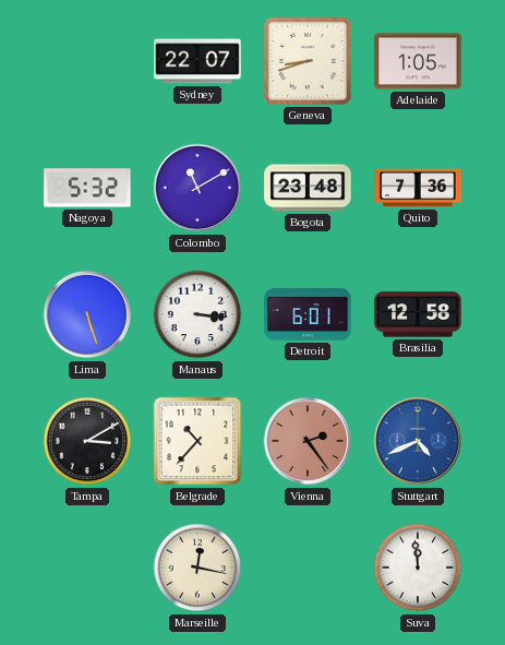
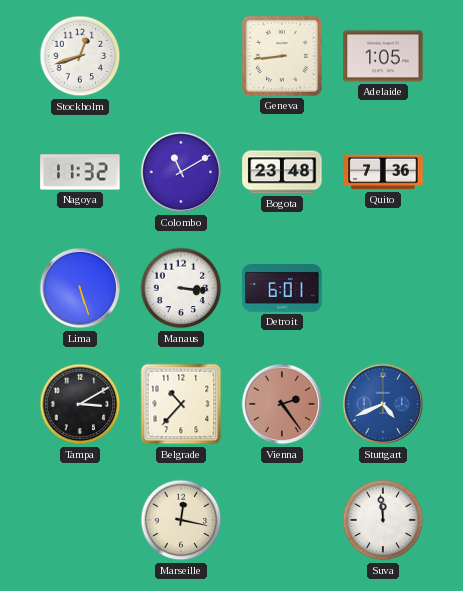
Stockholm: none -> 12:42
Sydney: 22:07 -> none
Geneva: 8:42 -> 8:44
Nagoya: 5:32 -> 11:32
Brasilia: 12:58 -> none
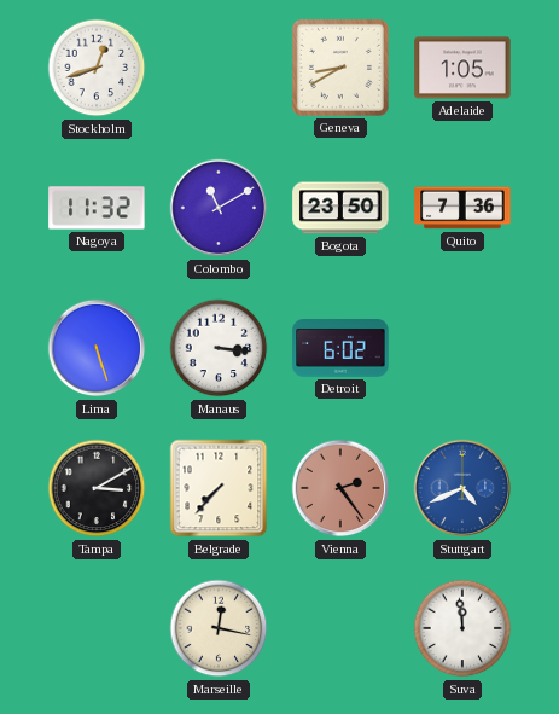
Geneva: 8:44 -> 8:40
Bogota: 23:48 -> 23:50
Detroit: 6:01 -> 6:02
Belgrade: 10:37 -> 7:37
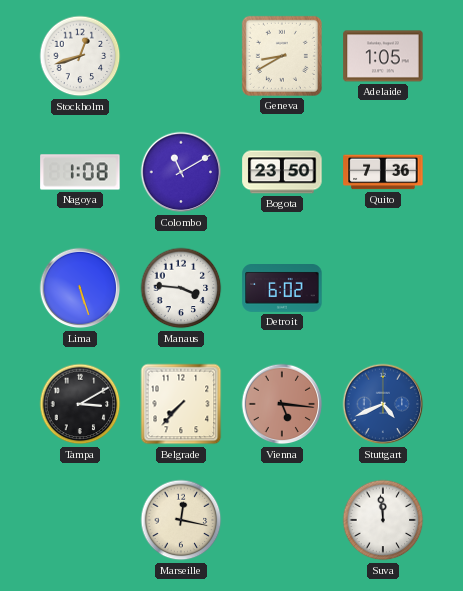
Nagoya: 11:32 -> 1:08
Manaus: 3:16 -> 3:46
Vienna: 2:24 -> 5:16
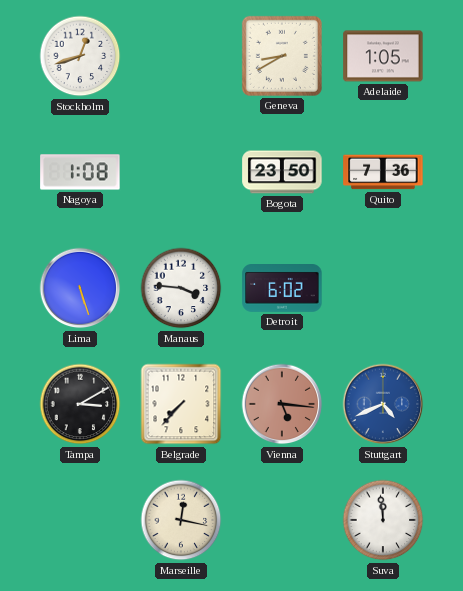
Colombo: 11:10 -> none
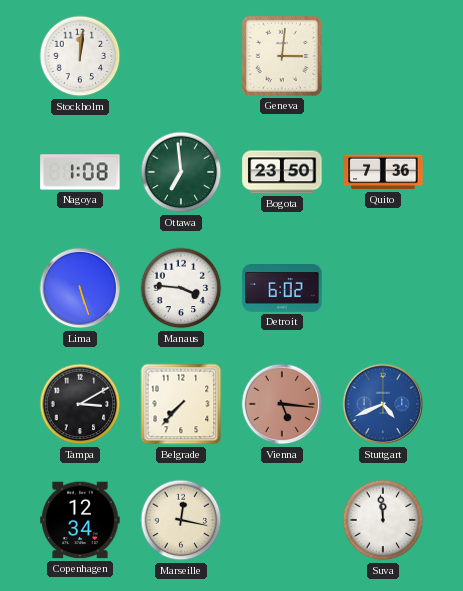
Stockholm: 12:42 -> 12:01
Geneva: 8:40 -> 3:01
Adelaide: 1:05 -> none
Ottawa: none -> 6:59
Copenhagen: none -> 12:34
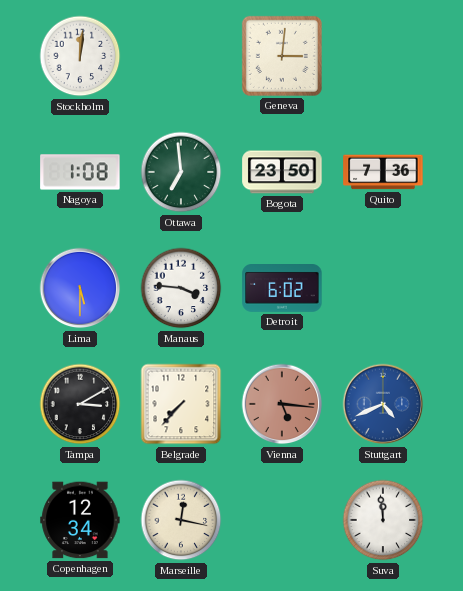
Lima: 5:27 -> 5:30
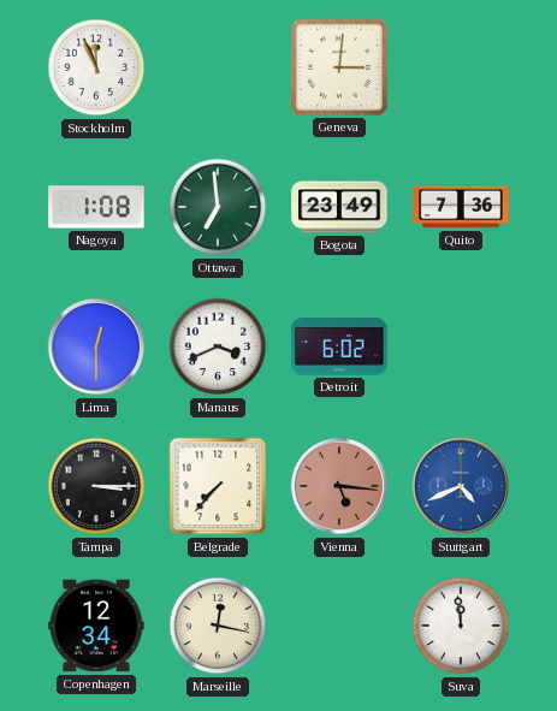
Stockholm: 12:01 -> 11:56
Bogota: 23:50 -> 23:49
Lima: 5:30 -> 12:30
Manaus: 3:46 -> 3:41
Tampa: 3:10 -> 3:15
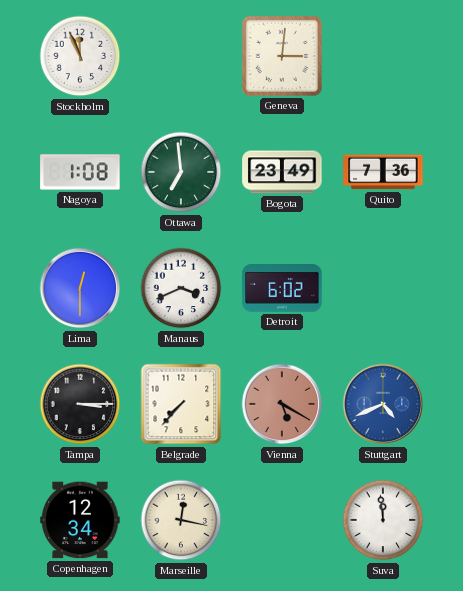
Vienna: 5:16 -> 5:20
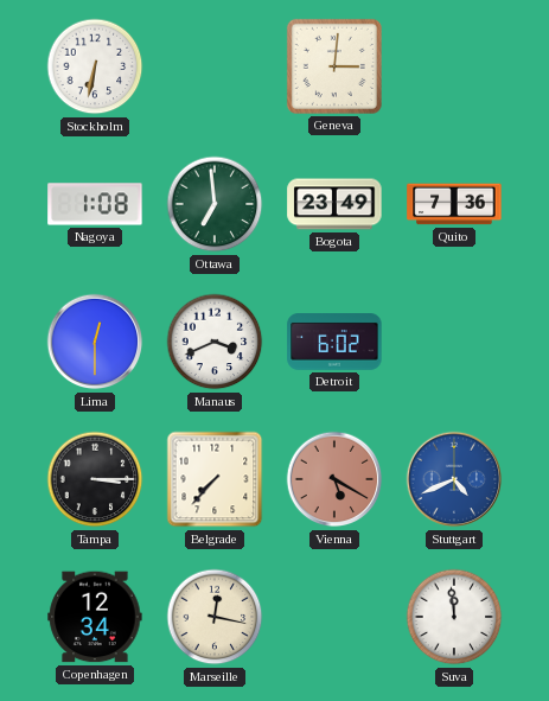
Stockholm: 11:56 -> 6:32
